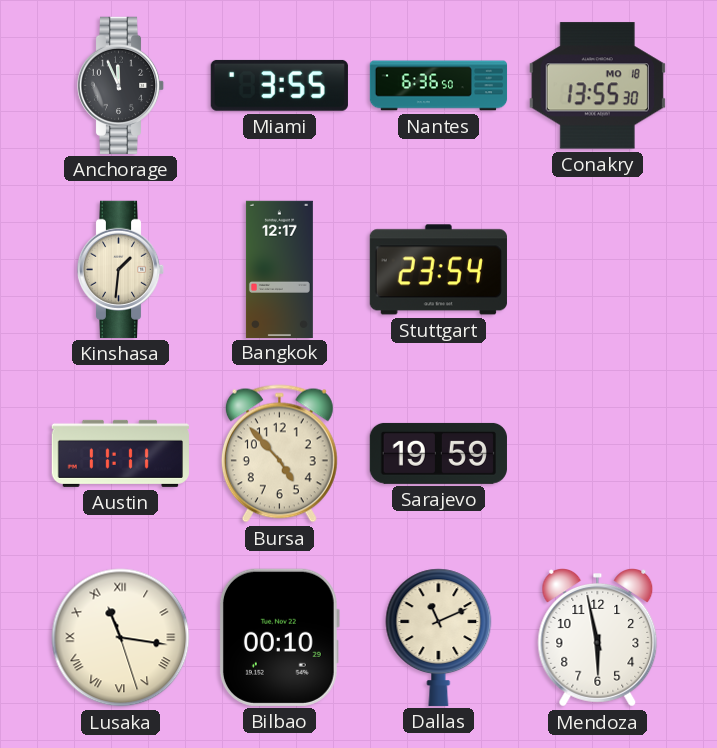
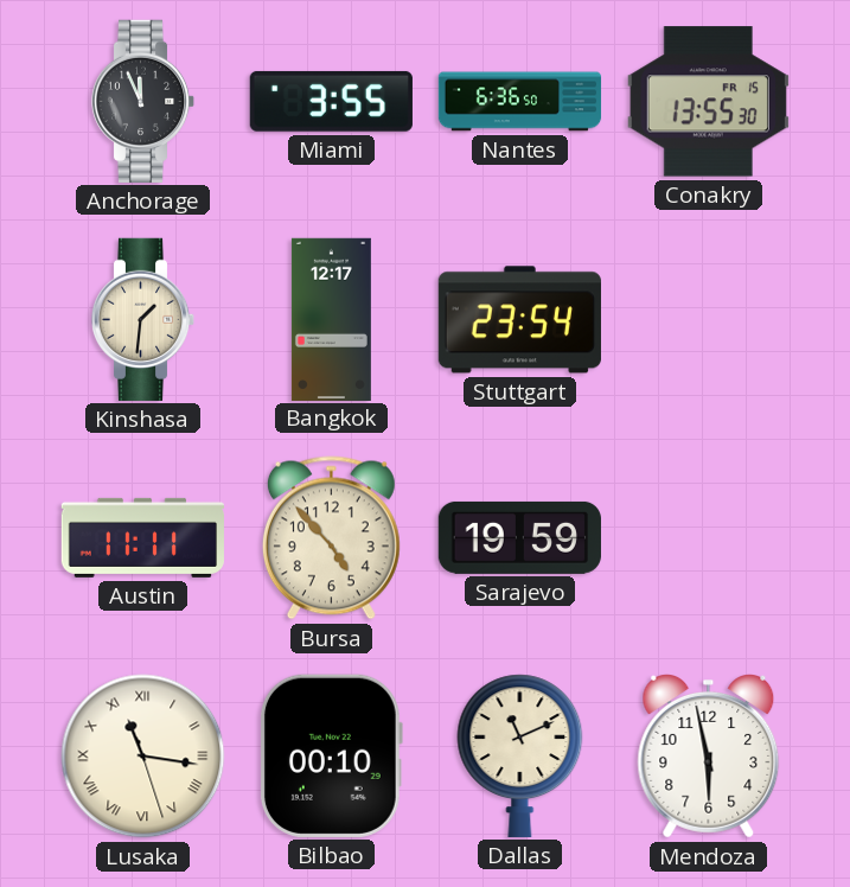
Conakry date: MO 18 -> FR 15
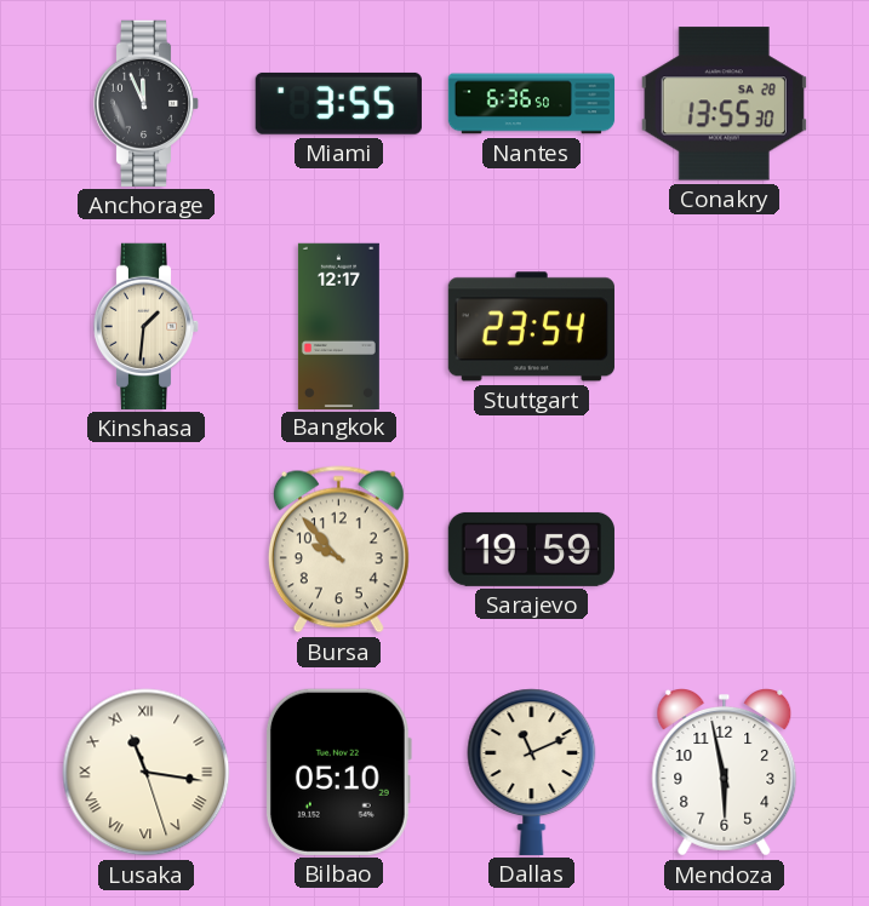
Conakry date: FR 15 -> SA 28
Austin: 11:11 -> none
Bursa: 4:53 -> 9:53
Bilbao: 00:10 -> 05:10
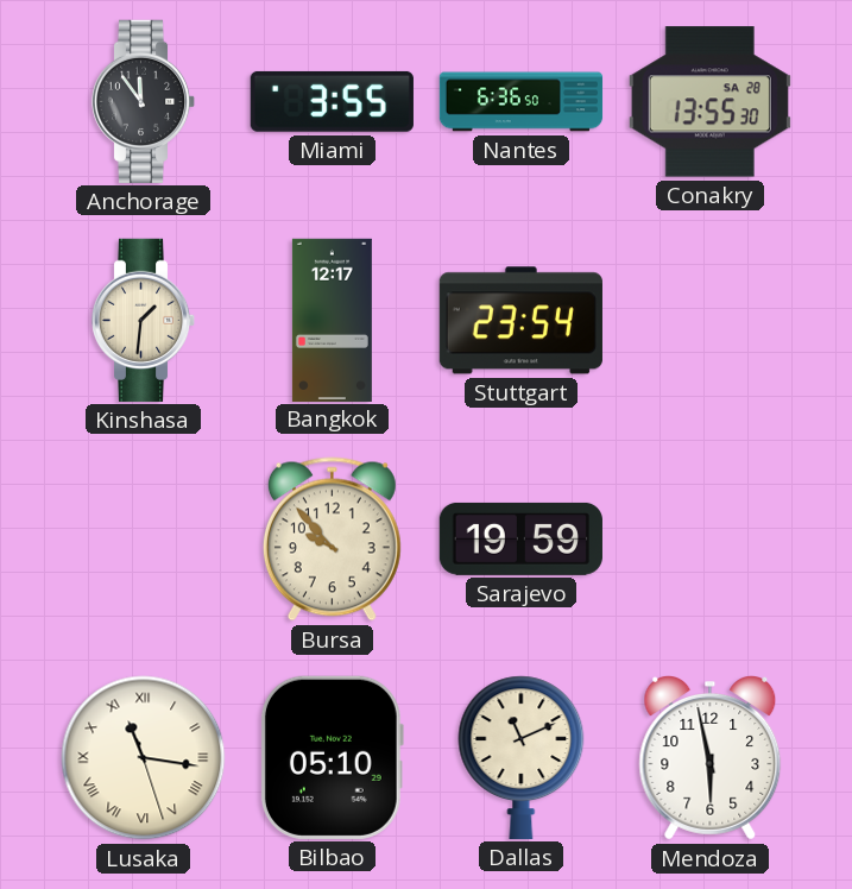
Anchorage: 11:56 -> 11:54
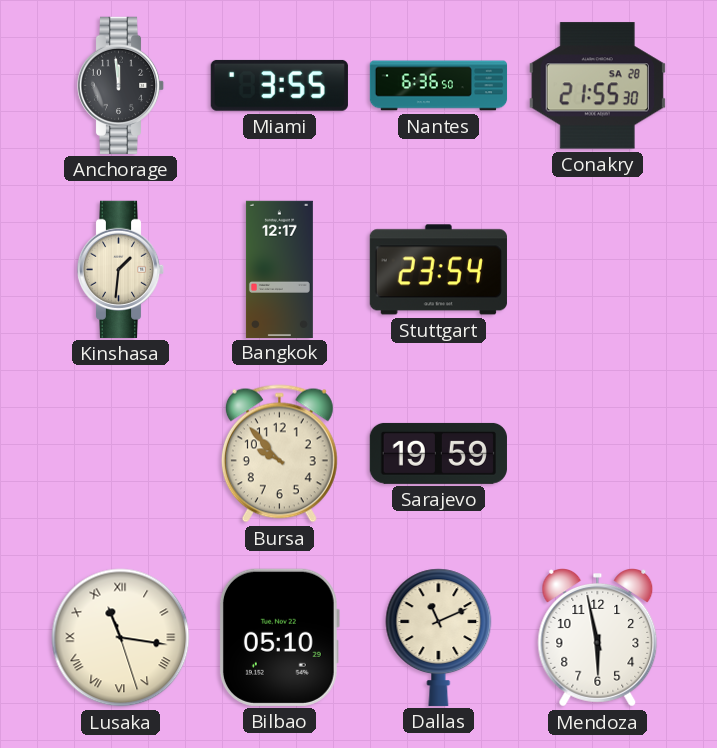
Anchorage: 11:54 -> 11:59
Conakry: 13:55 -> 21:55
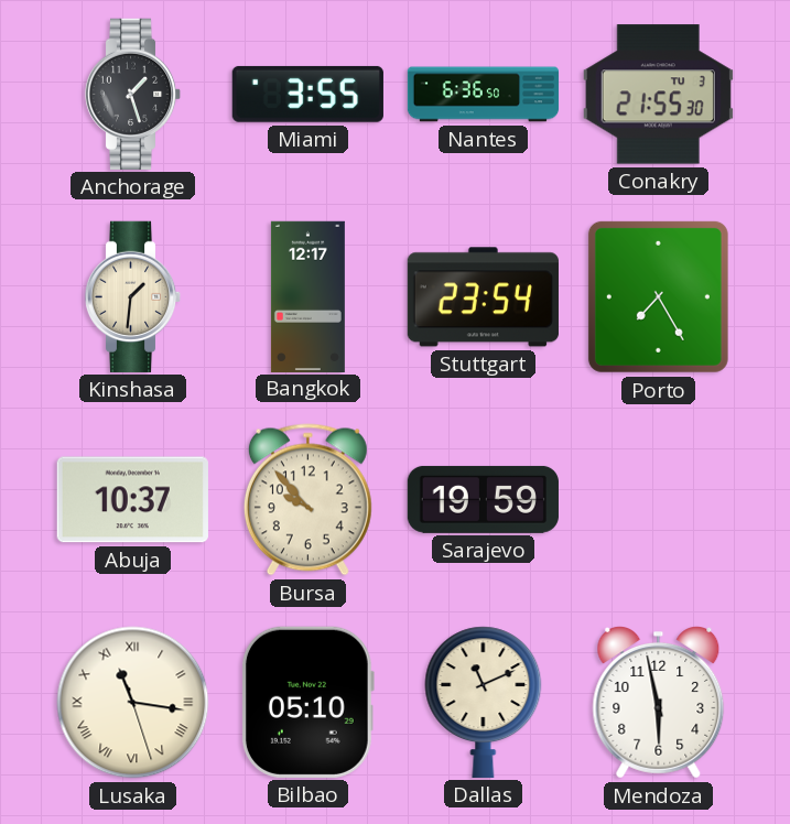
Anchorage: 11:59 -> 1:27
Conakry date: SA 28 -> TU 3
Porto: none -> 7:25
Abuja: none -> 10:37
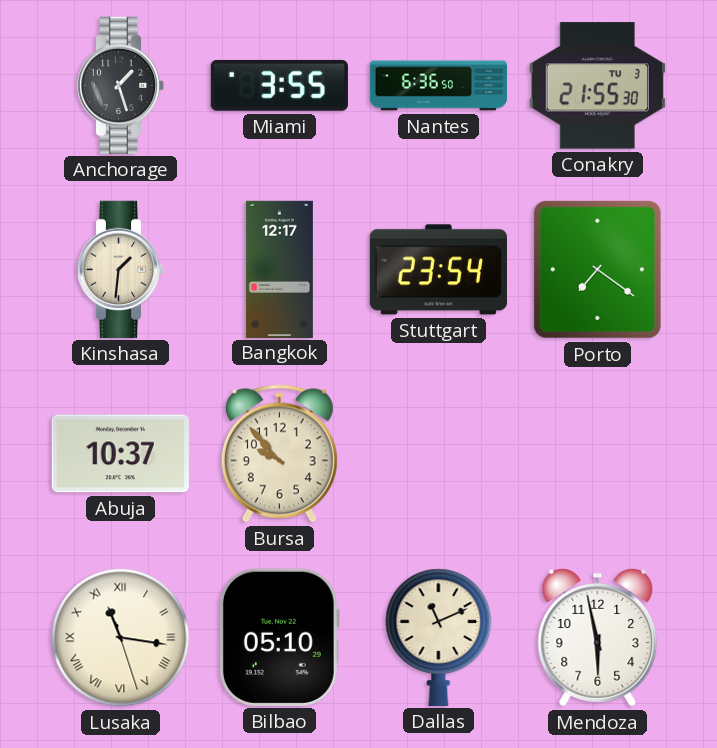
Porto: 7:25 -> 7:21
Sarajevo: 19:59 -> none
